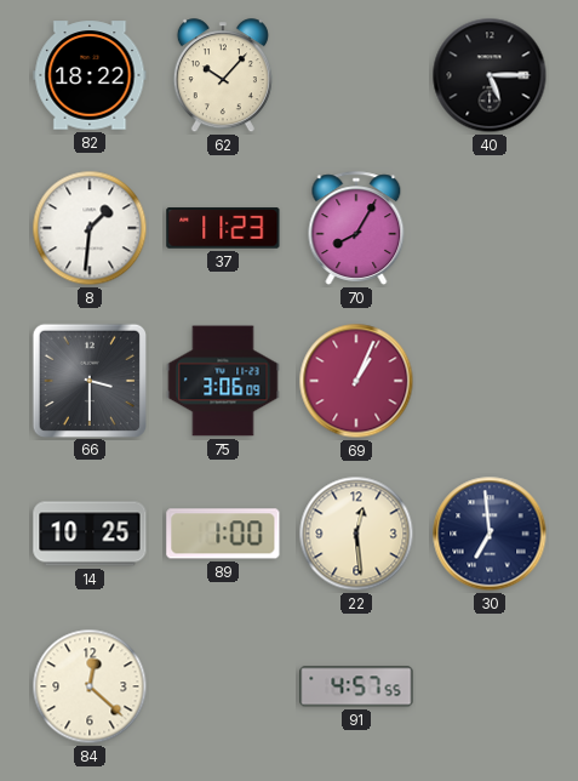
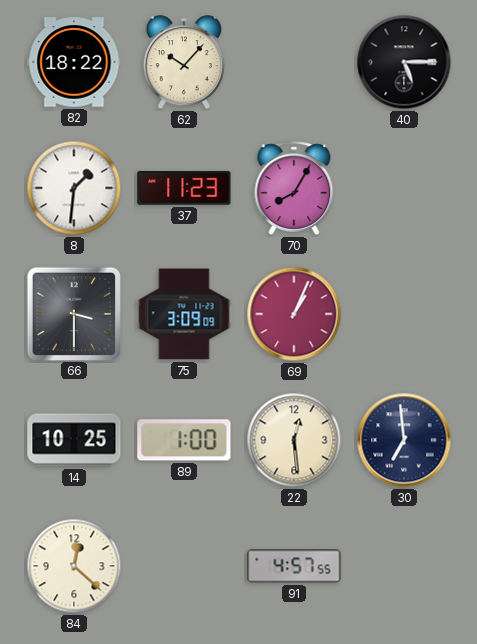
75: 3:06 -> 3:09
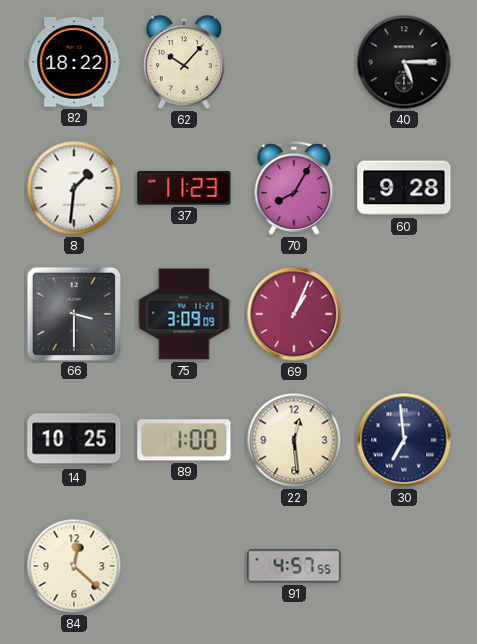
60: none -> 9:28
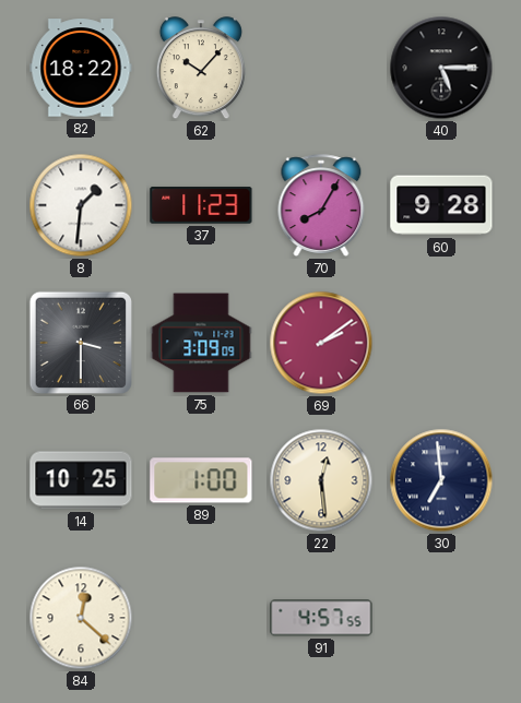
69: 1:04 -> 2:09
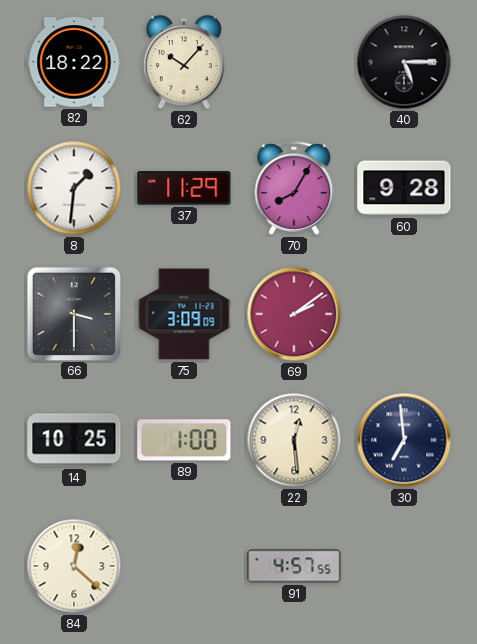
37: 11:23 -> 11:29
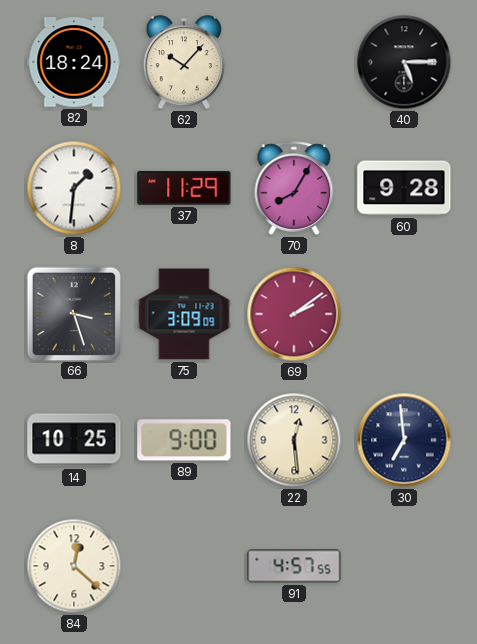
82: 18:22 -> 18:24
66: 3:30 -> 3:27
89: 1:00 -> 9:00
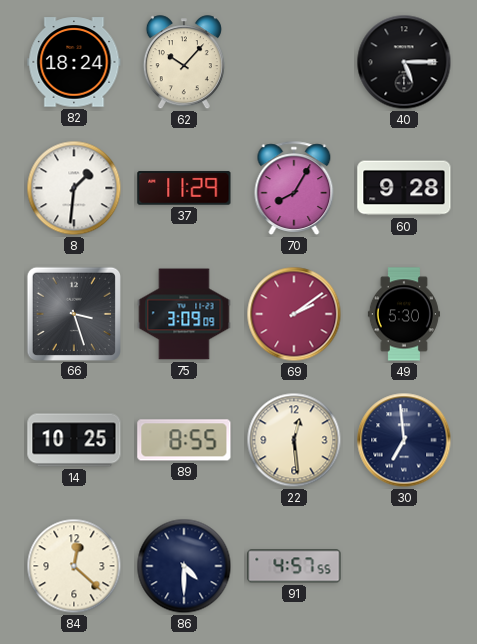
49: none -> 5:30
89: 9:00 -> 8:55
86: none -> 4:30
